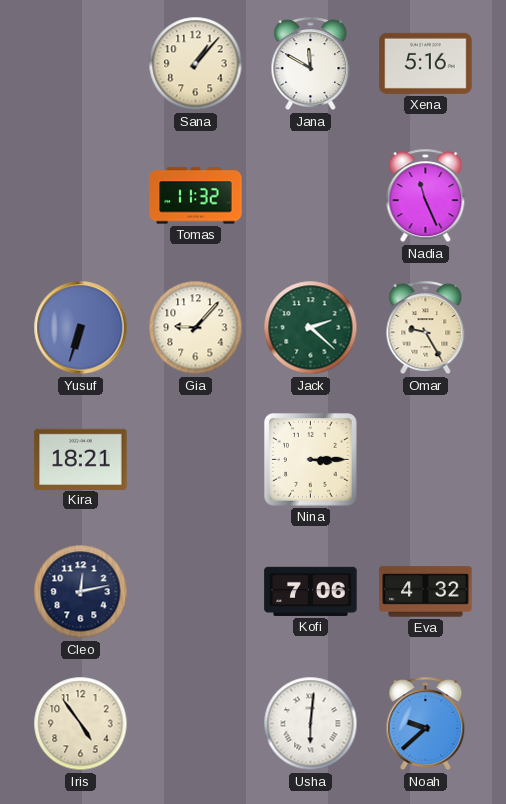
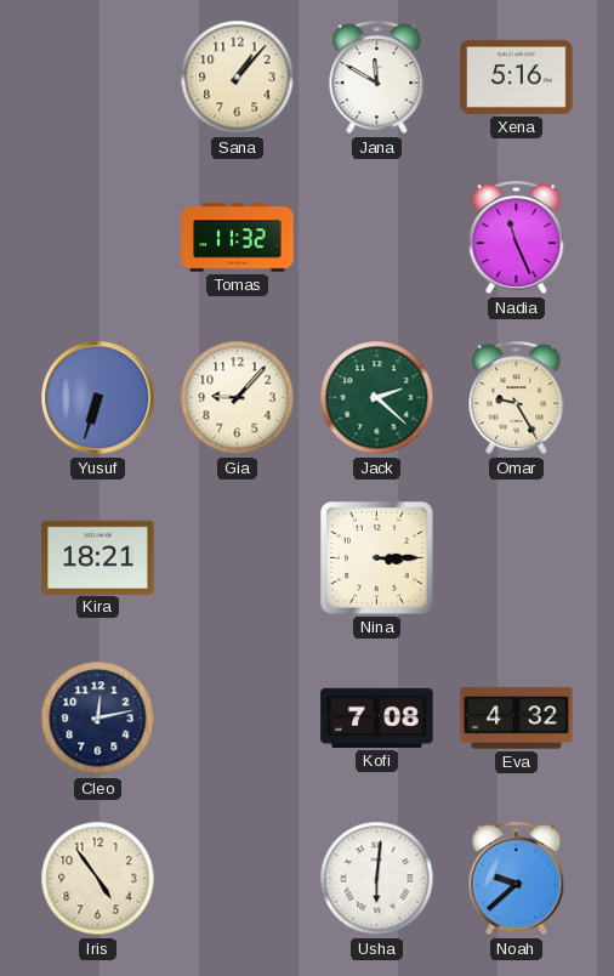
Kofi: 7:06 -> 7:08
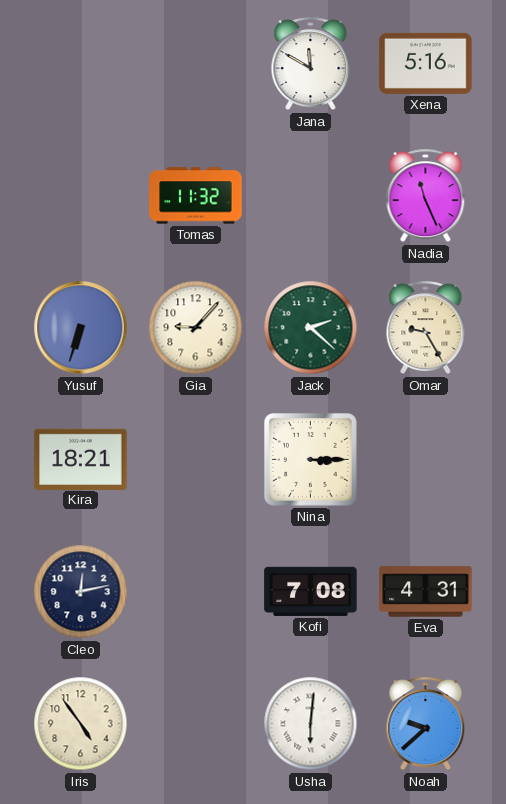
Sana: 1:07 -> none
Eva: 4:32 -> 4:31
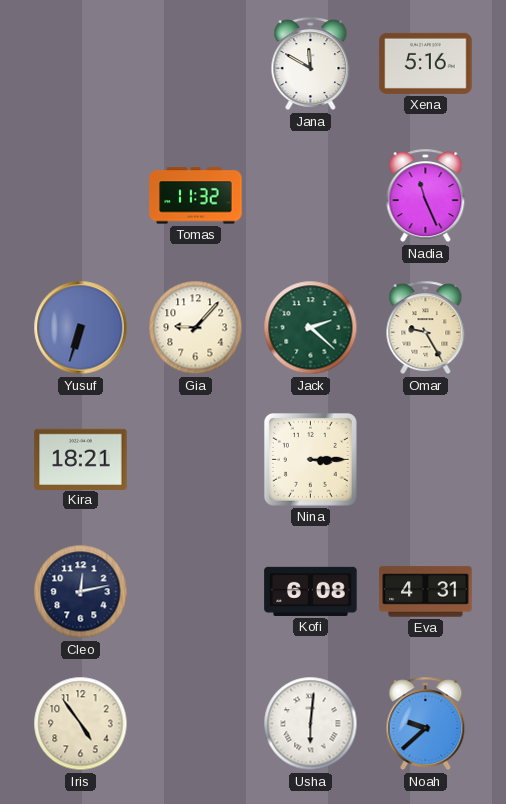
Kofi: 7:08 -> 6:08
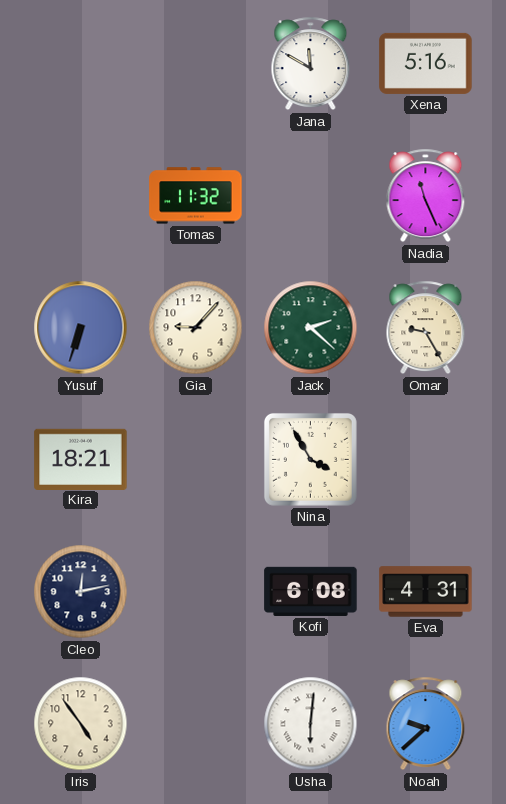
Nina: 3:15 -> 3:55
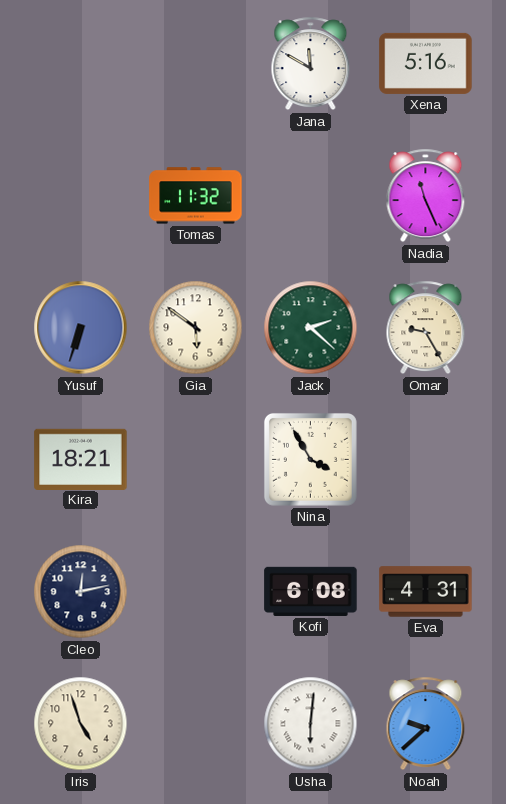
Gia: 9:07 -> 5:51
Iris: 4:54 -> 4:57
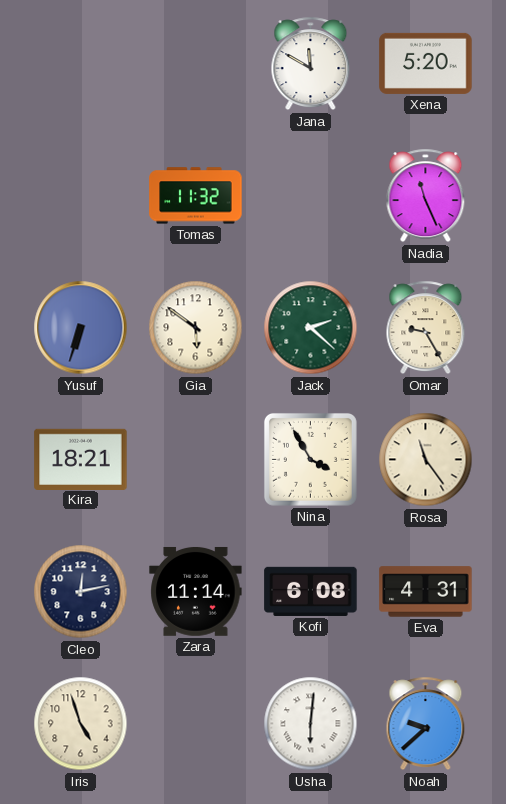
Xena: 5:16 -> 5:20
Rosa: none -> 11:24
Zara: none -> 11:14
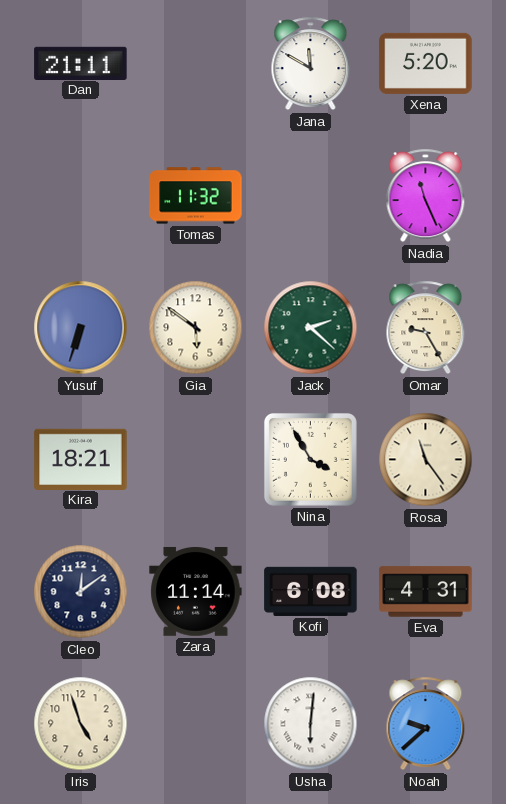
Dan: none -> 21:11
Cleo: 12:13 -> 12:09
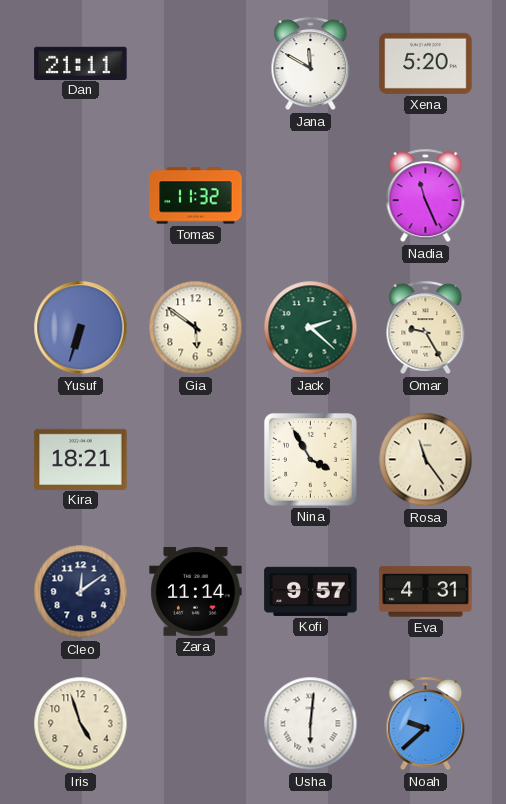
Kofi: 6:08 -> 9:57
